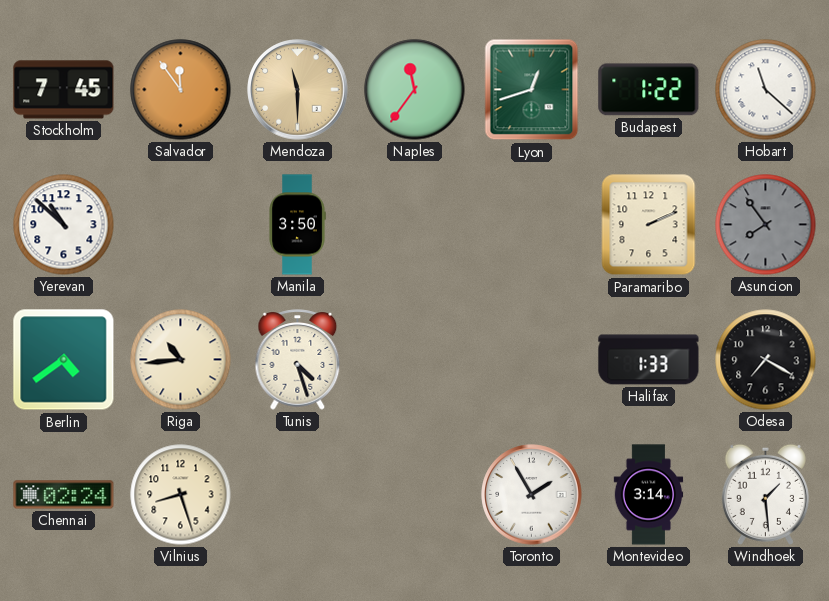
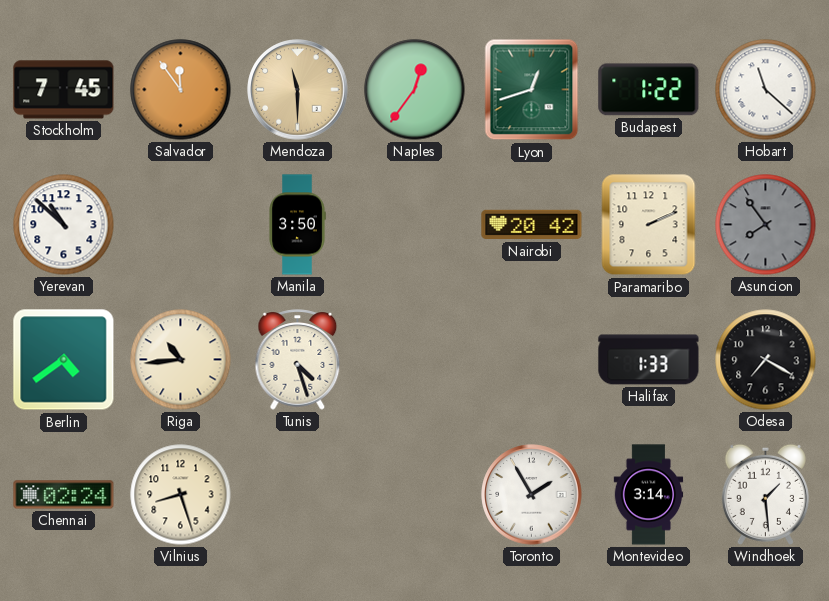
Naples: 11:36 -> 12:36
Nairobi: none -> 20:42
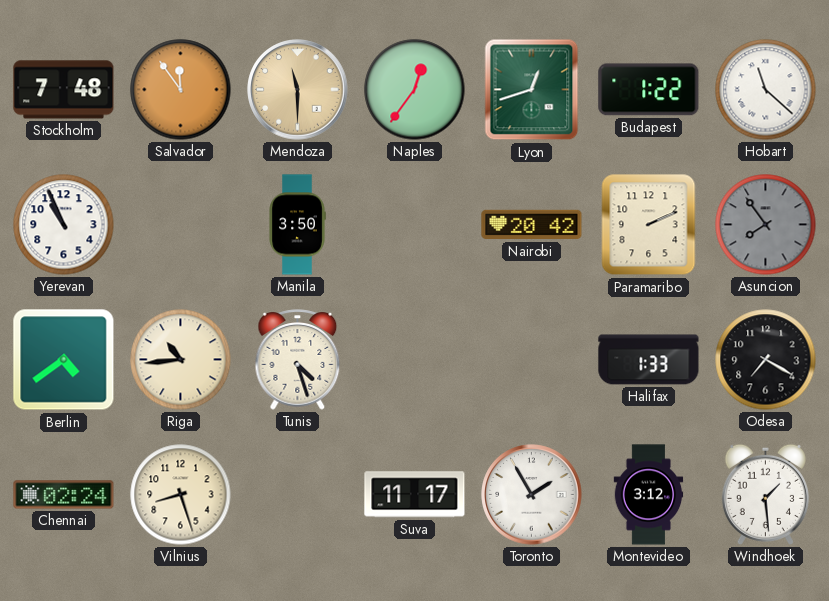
Stockholm: 7:45 -> 7:48
Yerevan: 10:52 -> 10:56
Suva: none -> 11:17
Montevideo: 3:14 -> 3:12
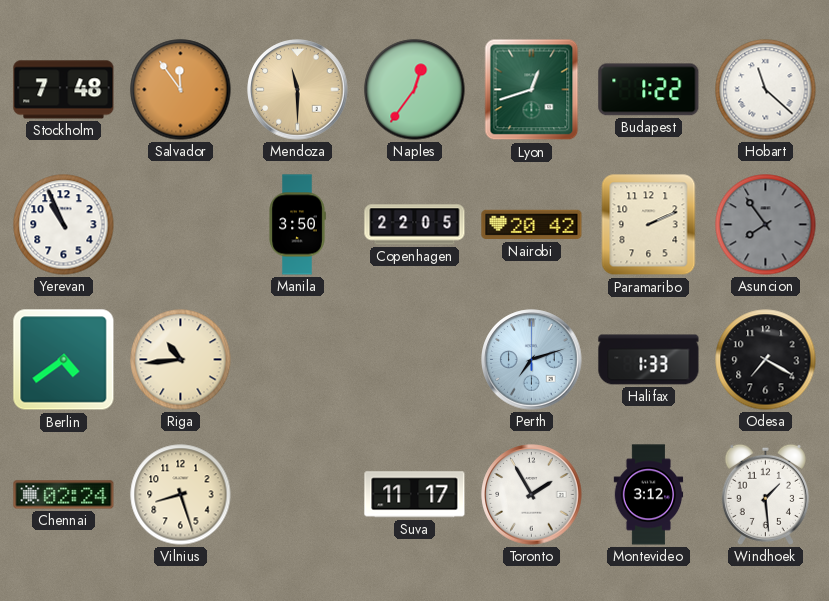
Copenhagen: none -> 22:05
Tunis: 4:27 -> none
Perth: none -> 7:12
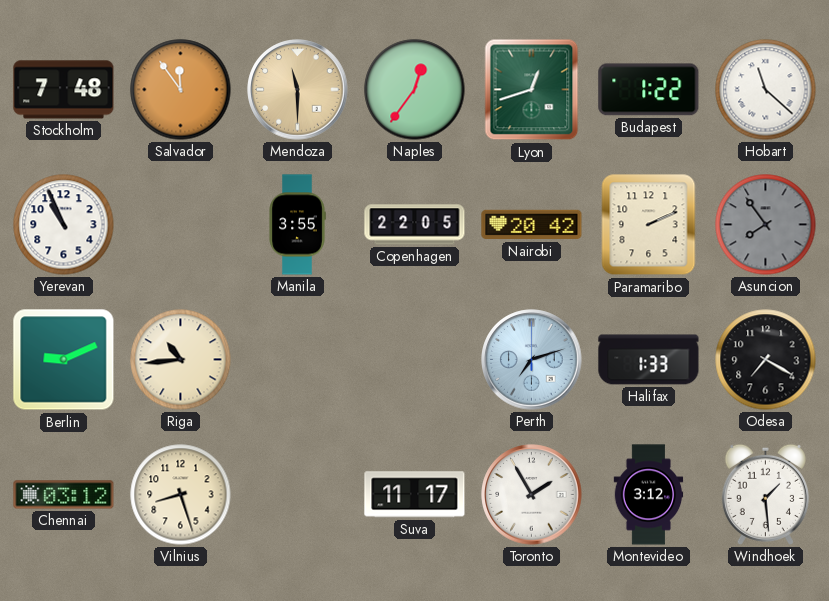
Manila: 3:50 -> 3:55
Berlin: 4:39 -> 9:11
Chennai: 02:24 -> 03:12
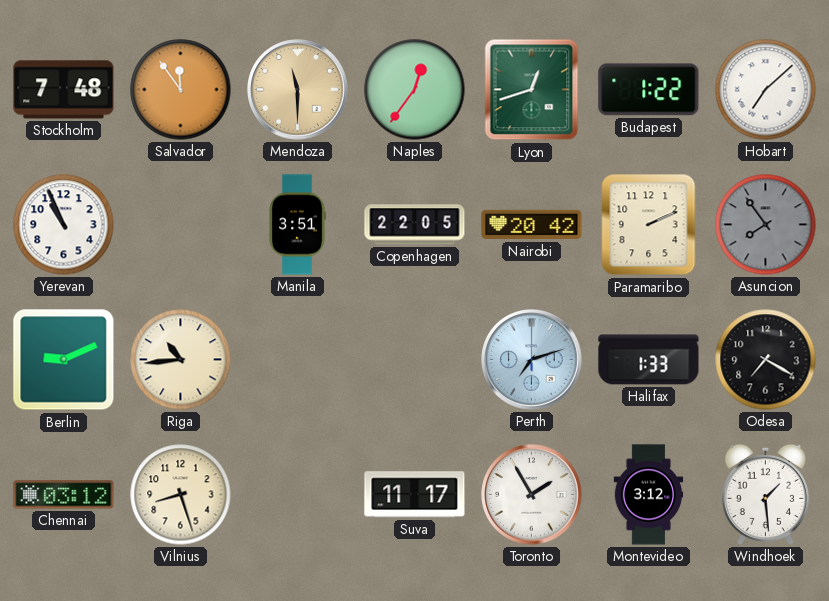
Hobart: 11:22 -> 7:08
Manila: 3:55 -> 3:51
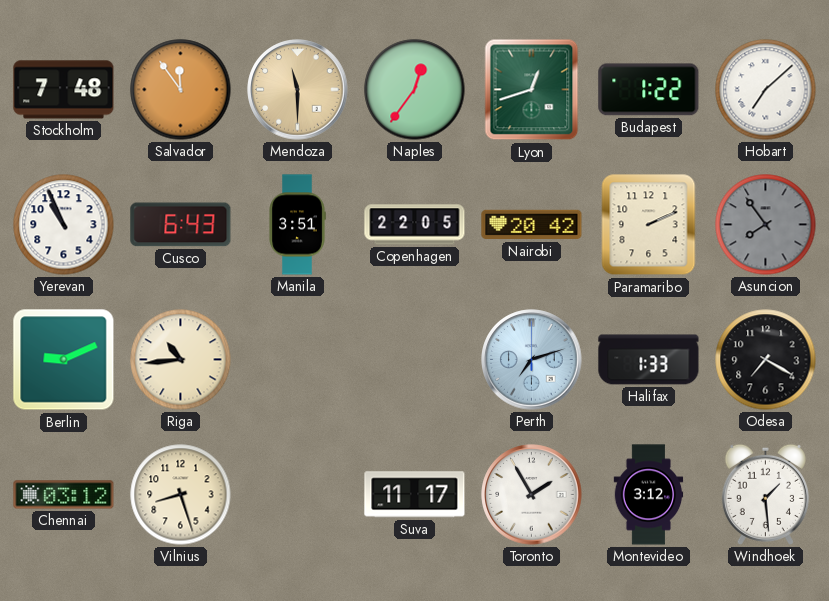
Cusco: none -> 6:43
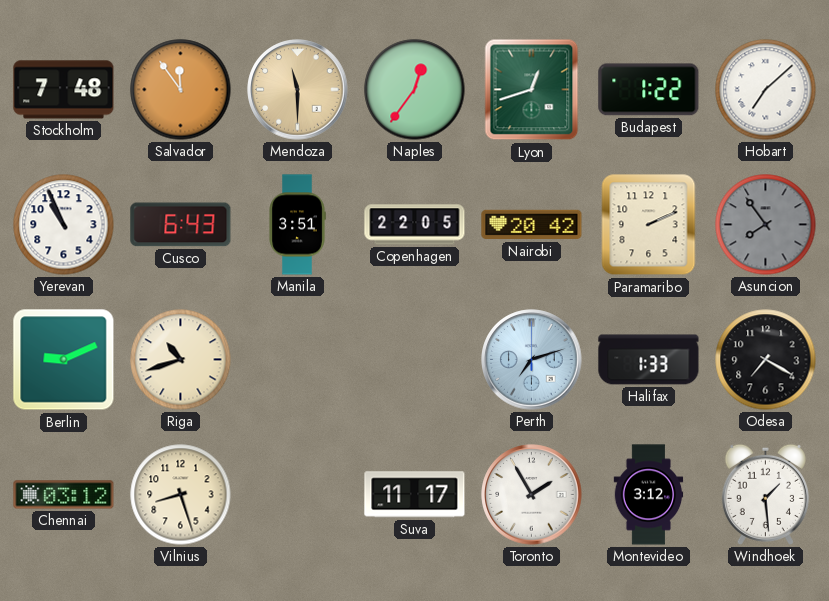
Riga: 10:44 -> 10:42
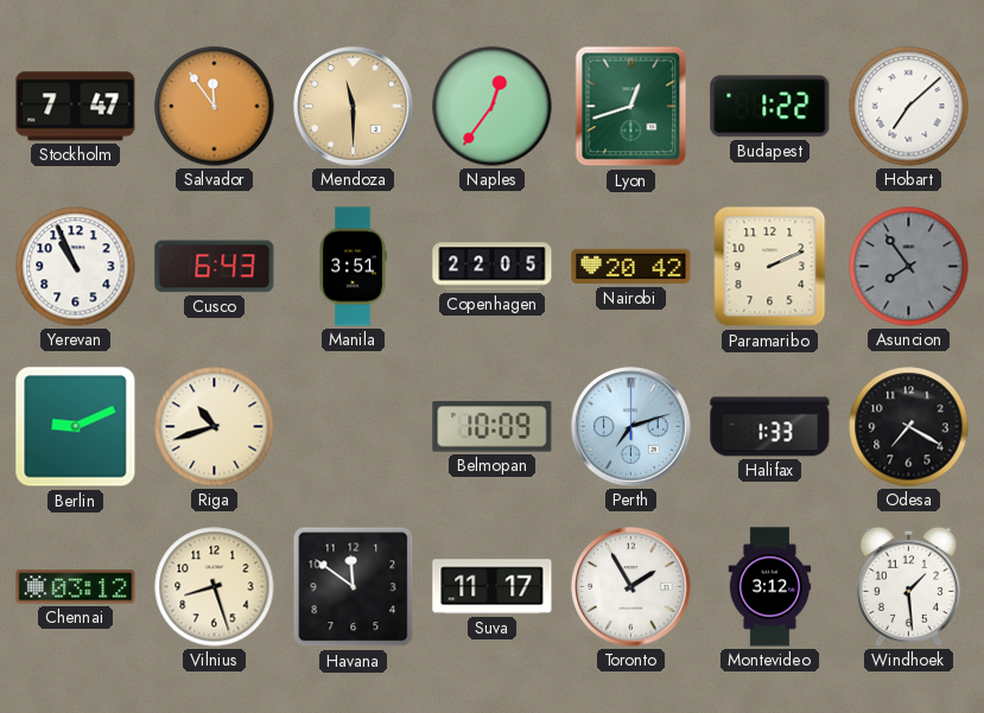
Stockholm: 7:48 -> 7:47
Belmopan: none -> 10:09
Havana: none -> 11:51
